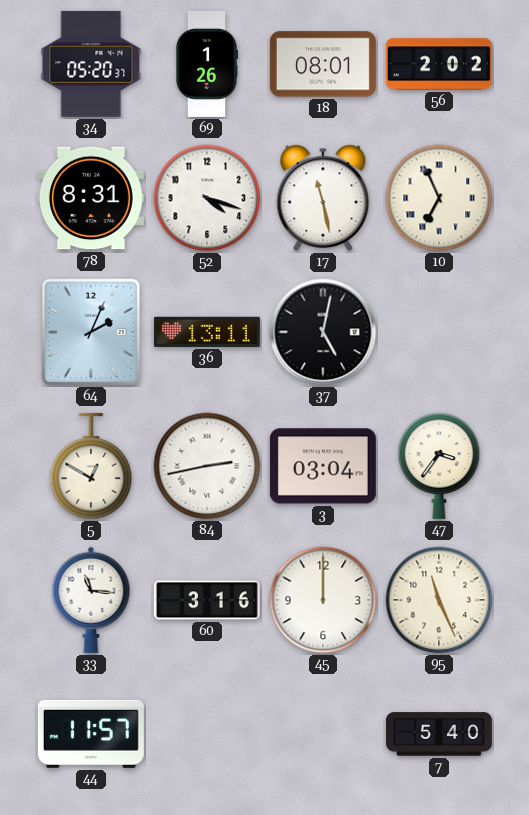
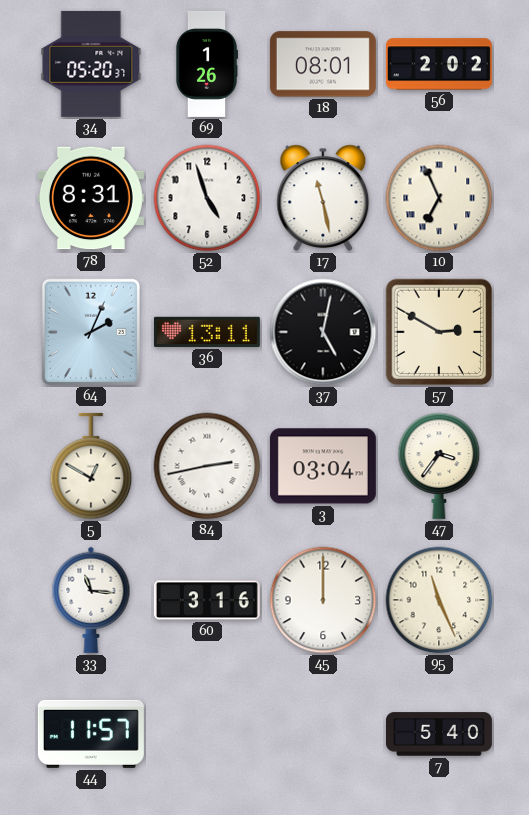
52: 4:18 -> 4:57
57: none -> 2:50
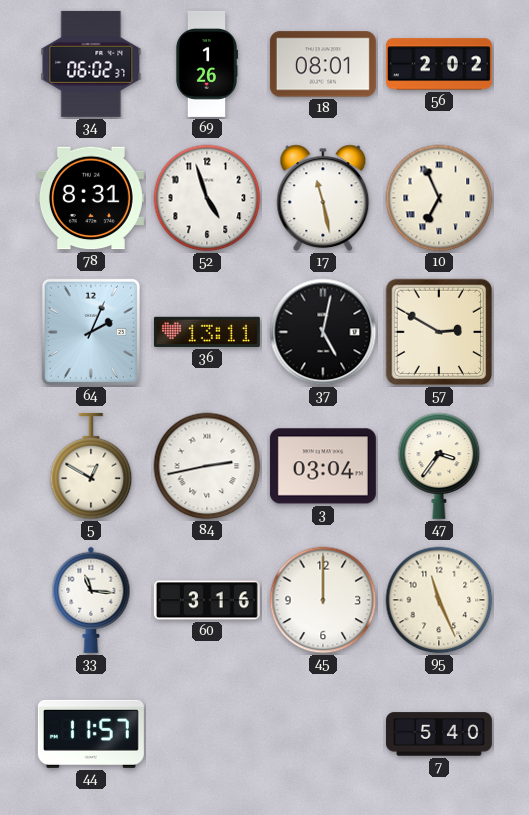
34: 05:20 -> 06:02
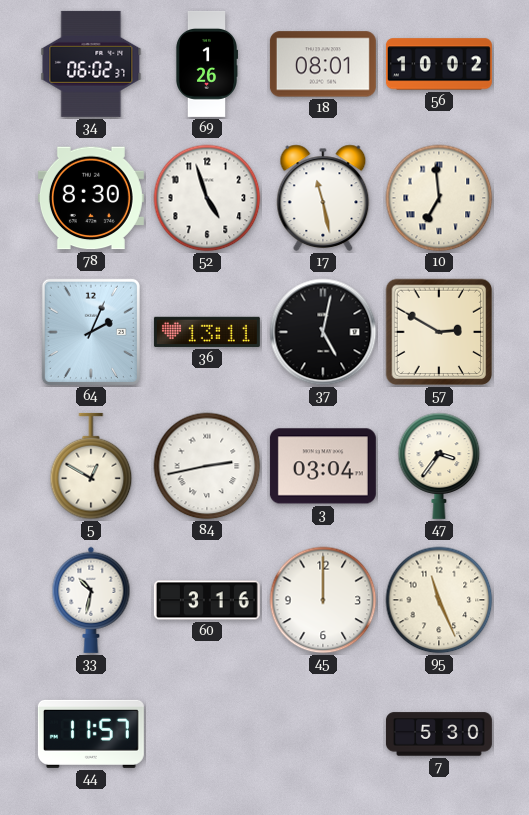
56: 2:02 -> 10:02
78: 8:31 -> 8:30
10: 6:56 -> 6:59
33: 11:16 -> 10:32
7: 5:40 -> 5:30
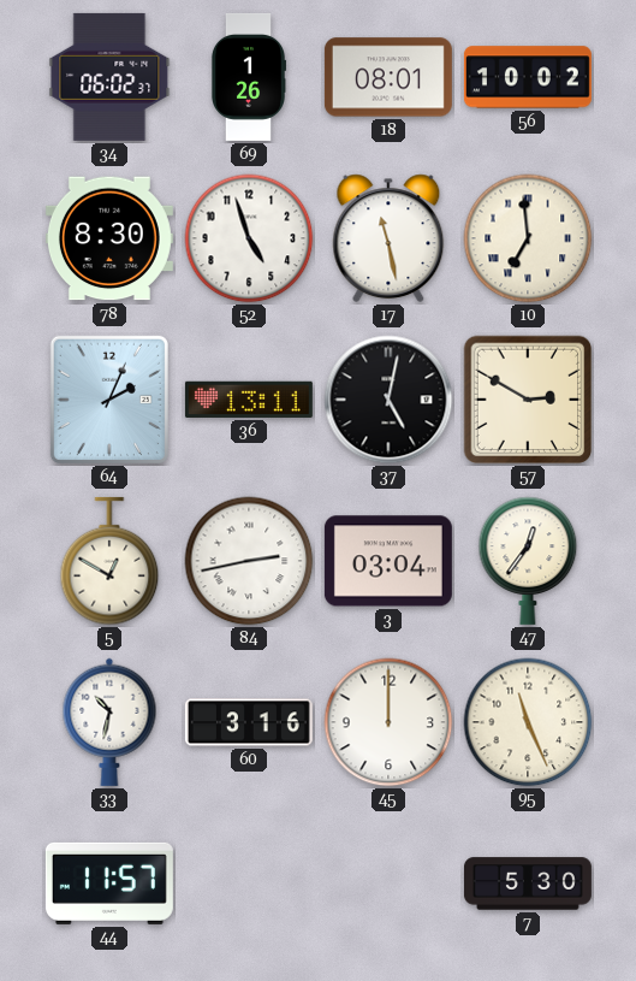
47: 3:36 -> 12:36
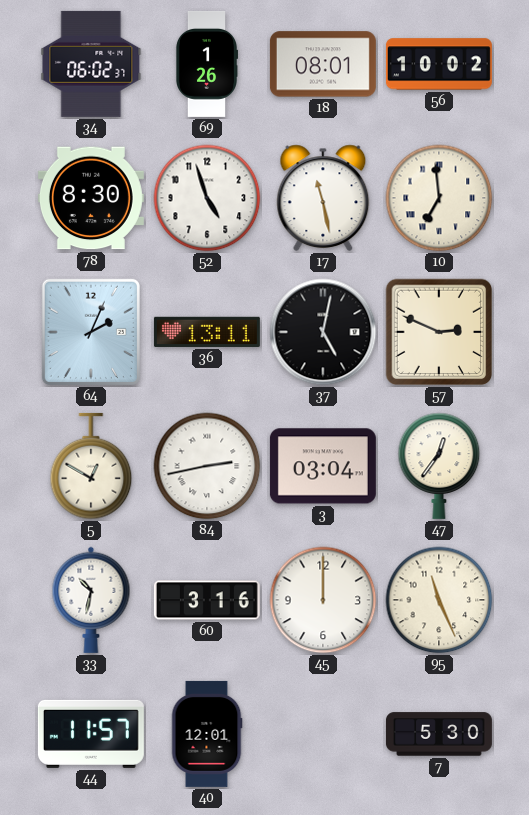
57: 2:50 -> 2:49
40: none -> 12:01
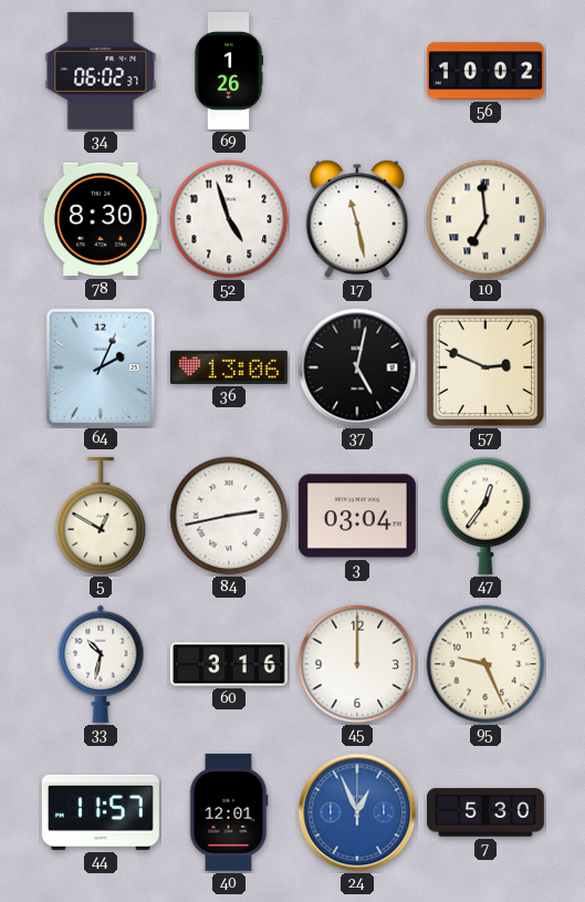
18: 08:01 -> none
36: 13:11 -> 13:06
95: 11:26 -> 9:26
24: none -> 12:56
